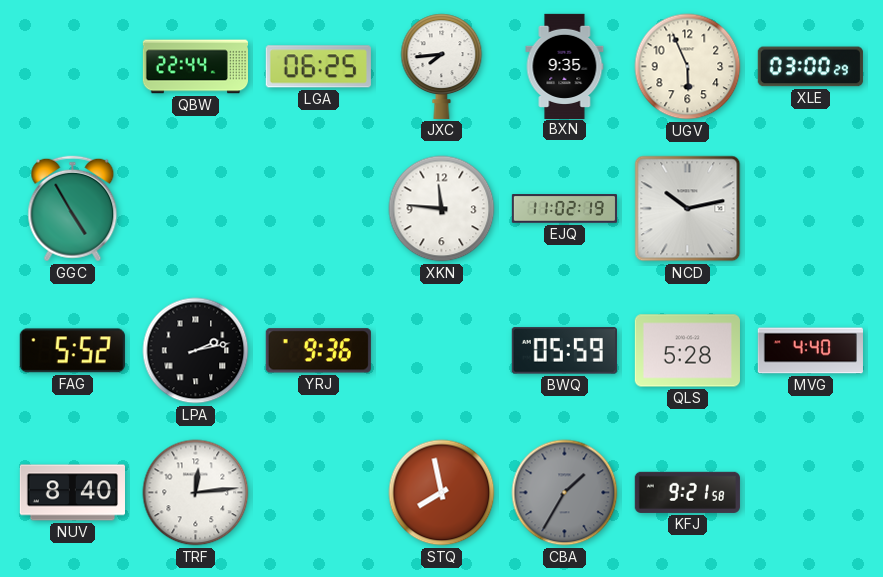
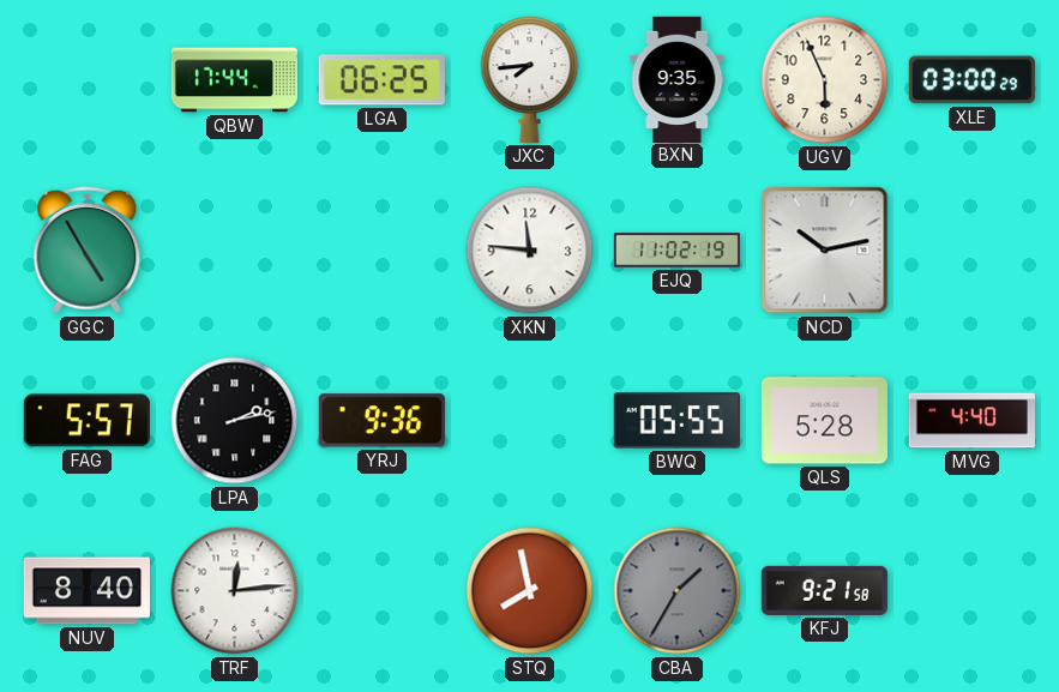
QBW: 22:44 -> 17:44
FAG: 5:52 -> 5:57
BWQ: 05:59 -> 05:55
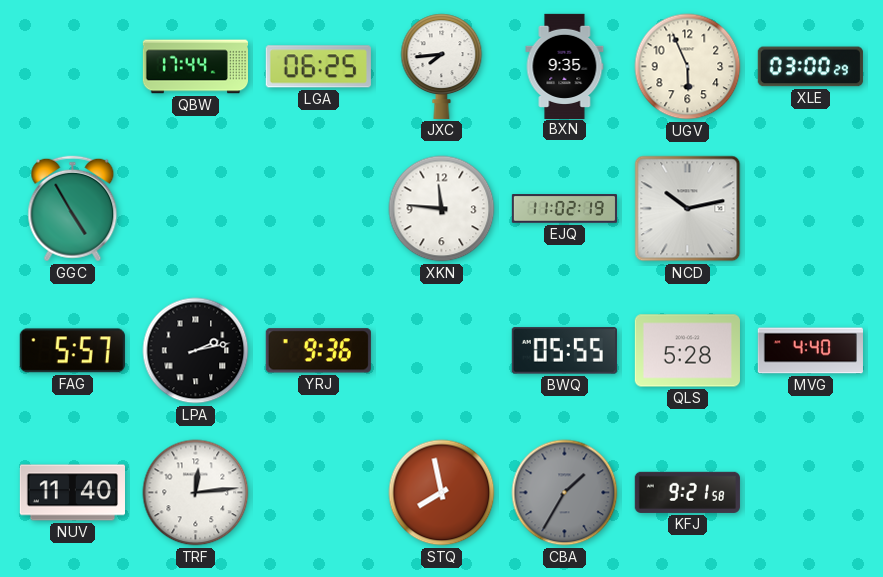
NUV: 8:40 -> 11:40
